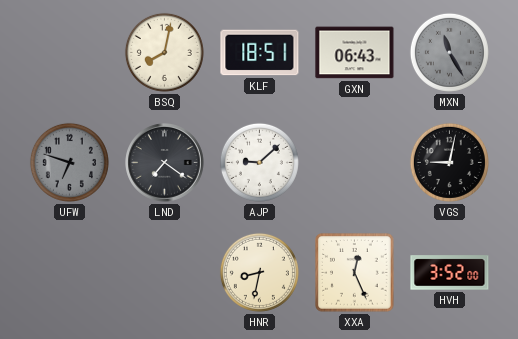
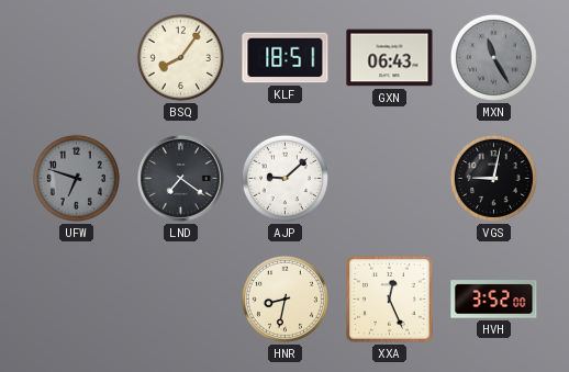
BSQ: 8:02 -> 8:06
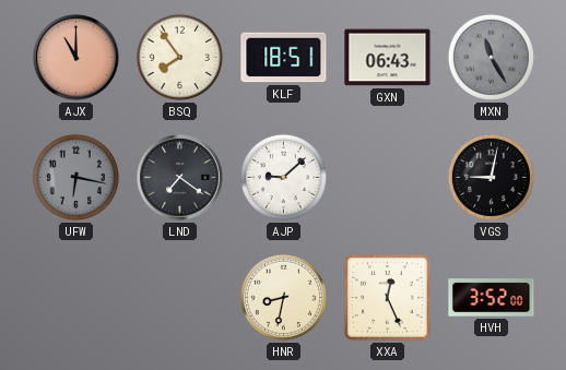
AJX: none -> 11:00
BSQ: 8:06 -> 7:54
UFW: 6:48 -> 6:17
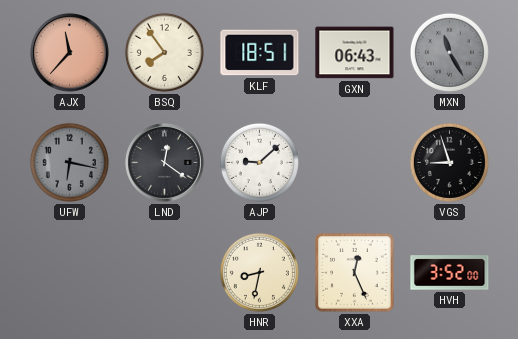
AJX: 11:00 -> 11:37
LND: 7:21 -> 12:21
VGS: 9:02 -> 8:57
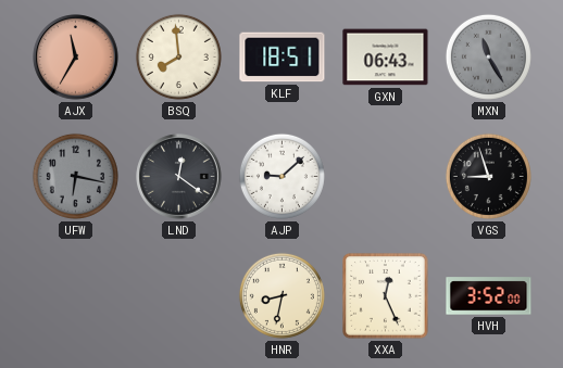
AJX: 11:37 -> 11:35
BSQ: 7:54 -> 7:59
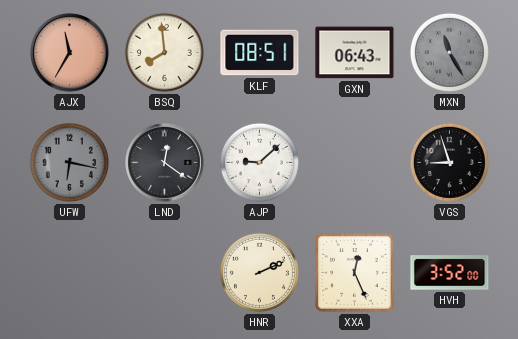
KLF: 18:51 -> 08:51
HNR: 8:32 -> 2:11
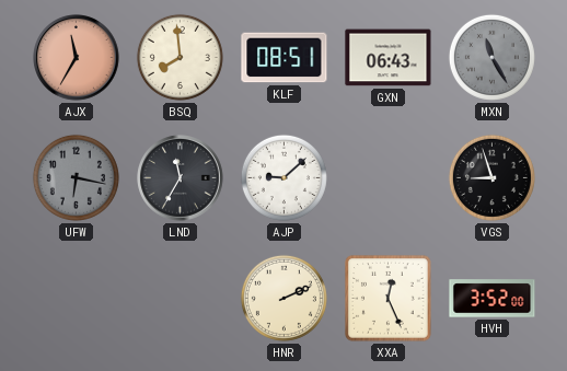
LND: 12:21 -> 11:35
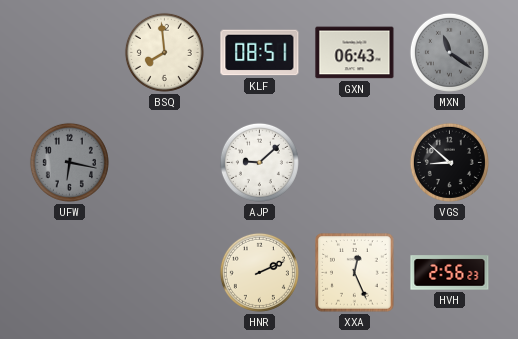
AJX: 11:35 -> none
MXN: 11:25 -> 11:21
LND: 11:35 -> none
VGS: 8:57 -> 8:52
HVH: 3:52 -> 2:56
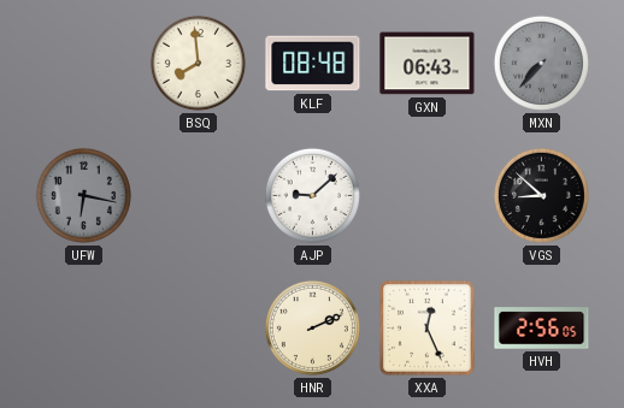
KLF: 08:51 -> 08:48
MXN: 11:21 -> 7:37
HVH: 2:56:23 -> 2:56:05
